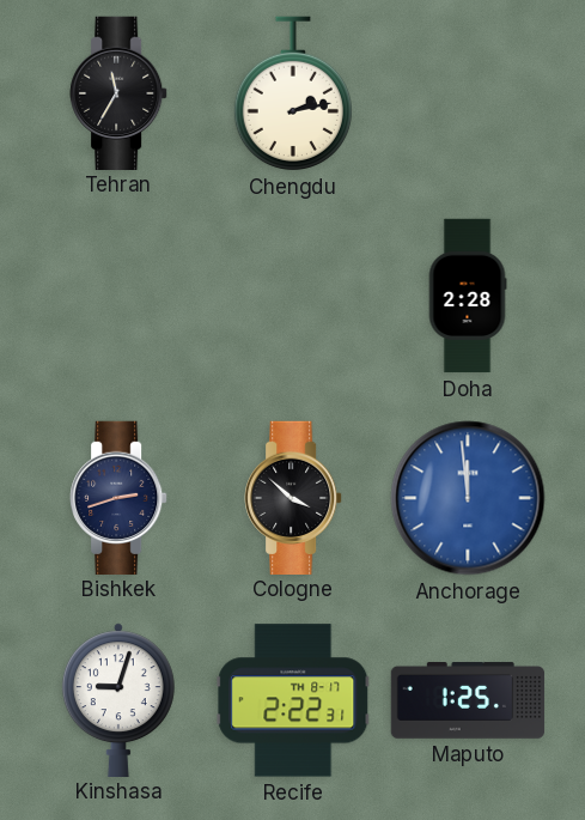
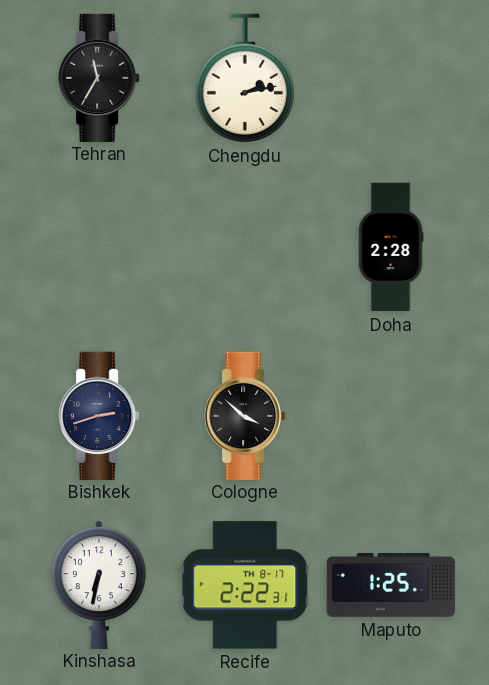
Anchorage: 11:59 -> none
Kinshasa: 9:03 -> 6:32
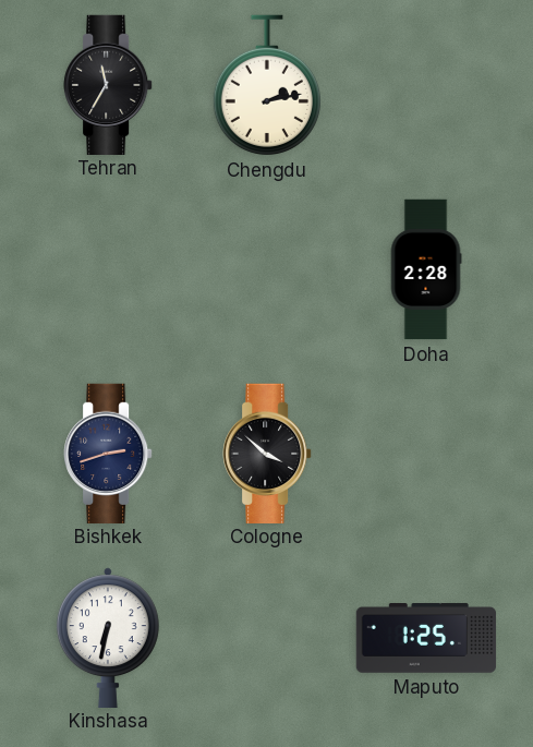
Recife: 2:22 -> none
